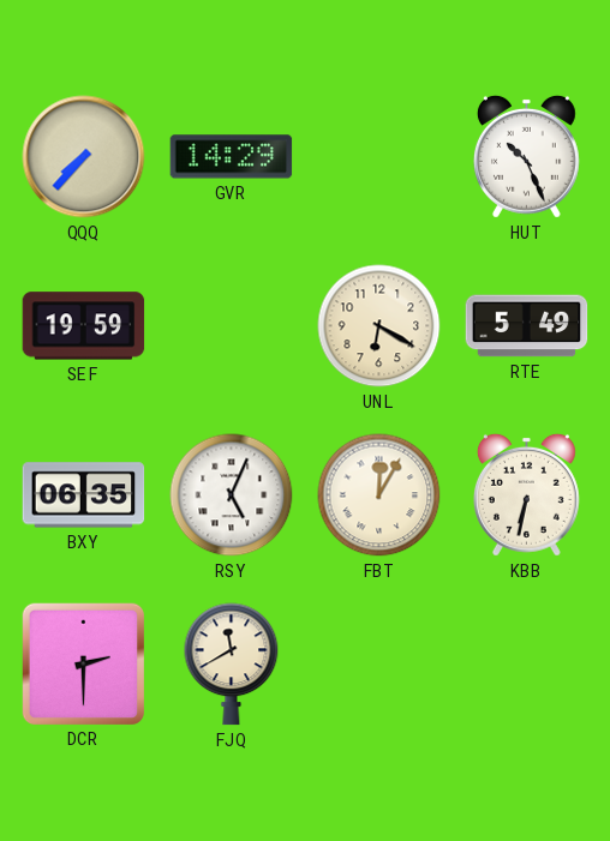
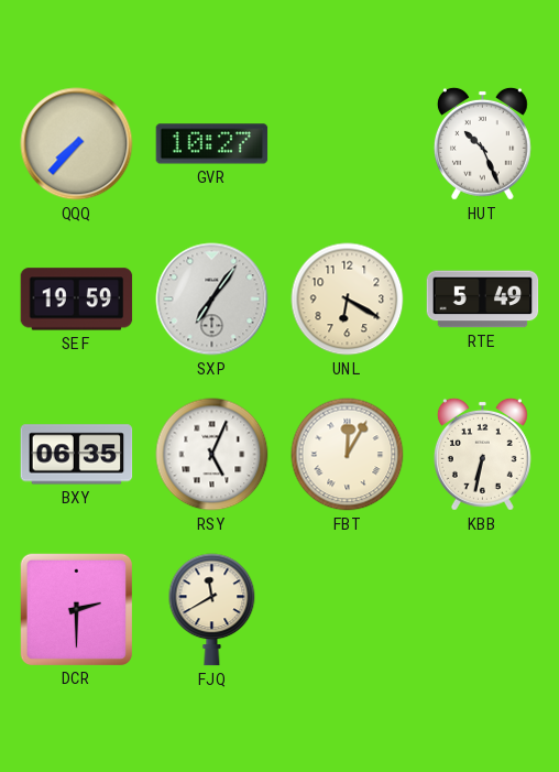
GVR: 14:29 -> 10:27
SXP: none -> 7:06
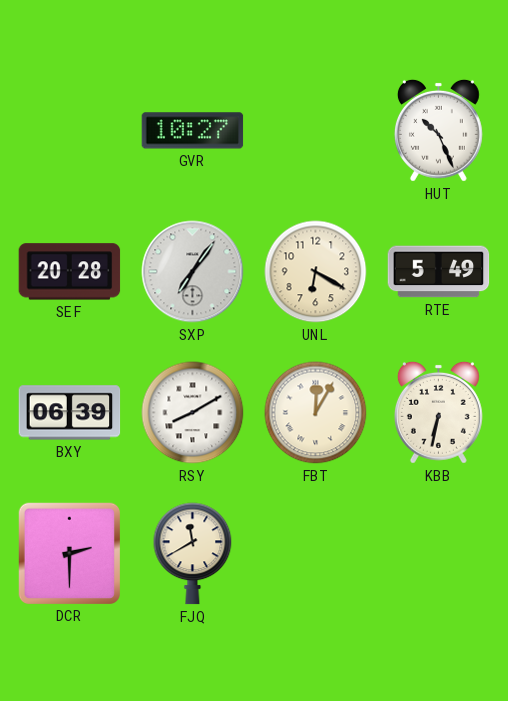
QQQ: 7:37 -> none
SEF: 19:59 -> 20:28
BXY: 06:35 -> 06:39
RSY: 5:04 -> 8:10
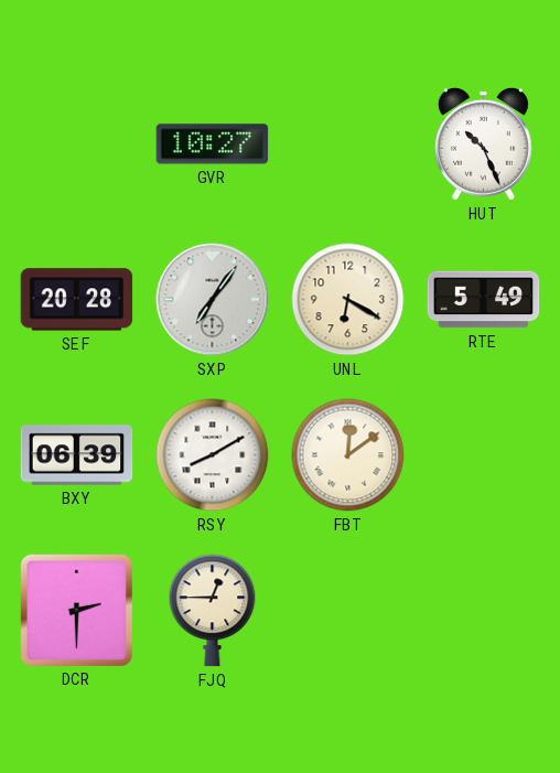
FBT: 12:05 -> 12:09
KBB: 6:32 -> none
FJQ: 11:40 -> 12:45
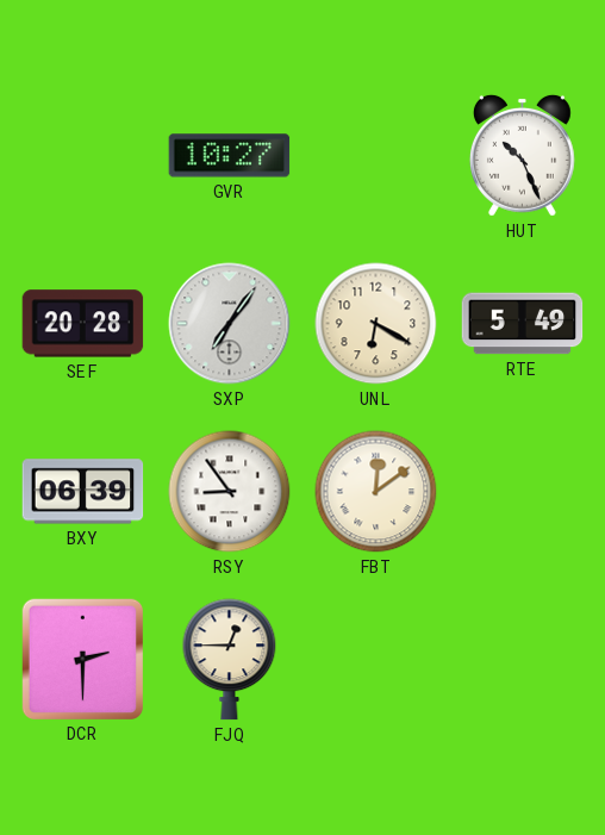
RSY: 8:10 -> 8:54
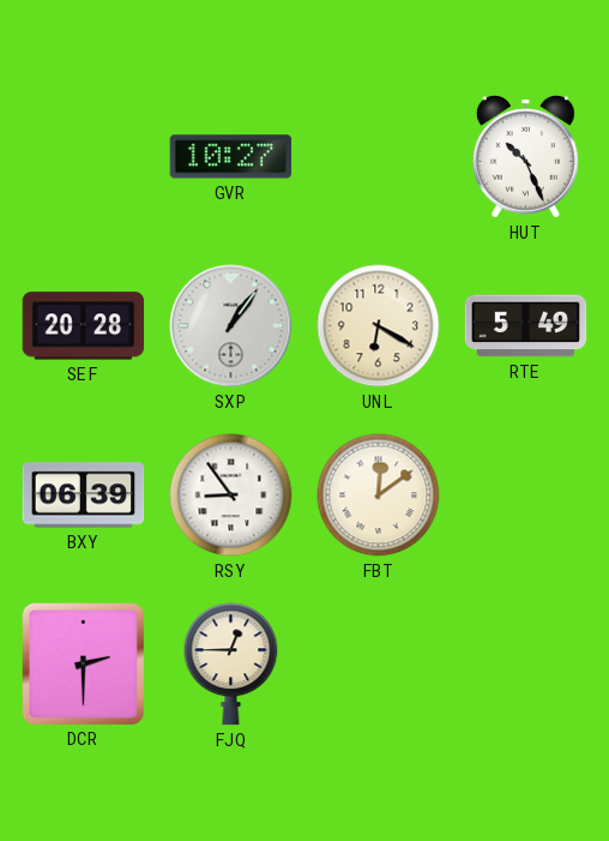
SXP: 7:06 -> 1:06
